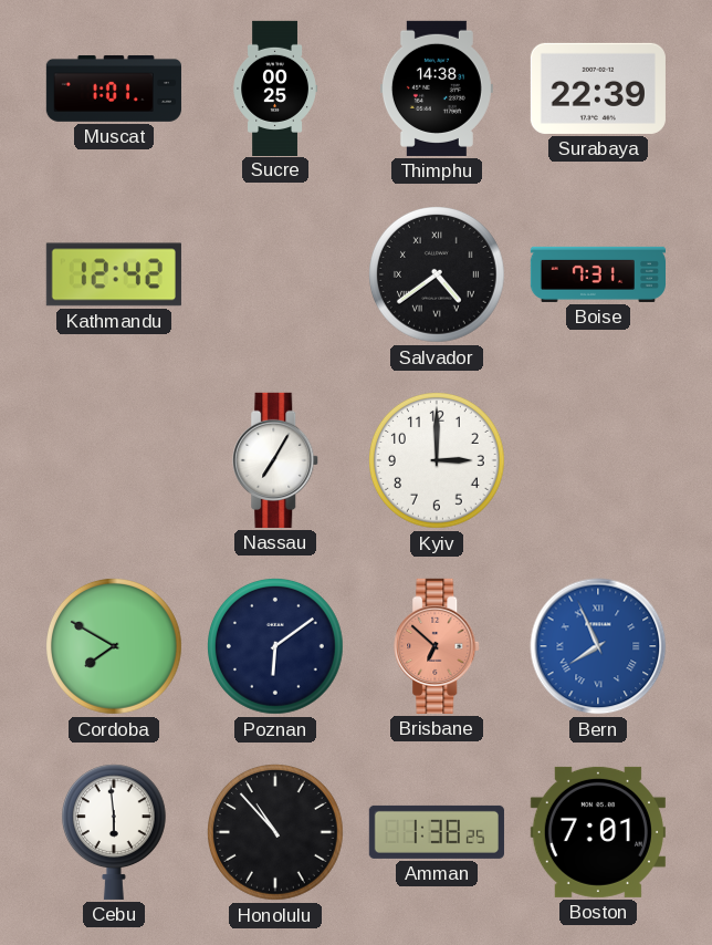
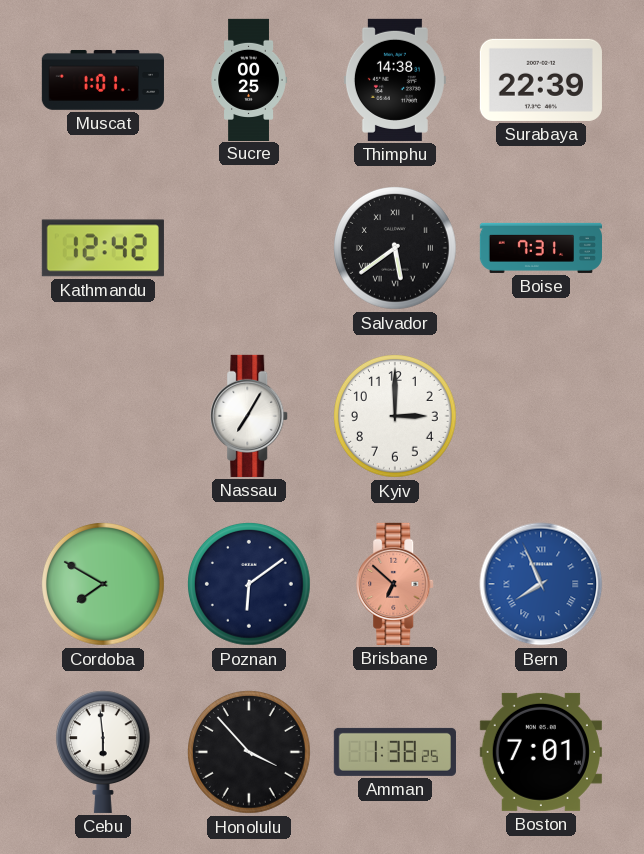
Salvador: 4:39 -> 5:39
Honolulu: 10:53 -> 3:53
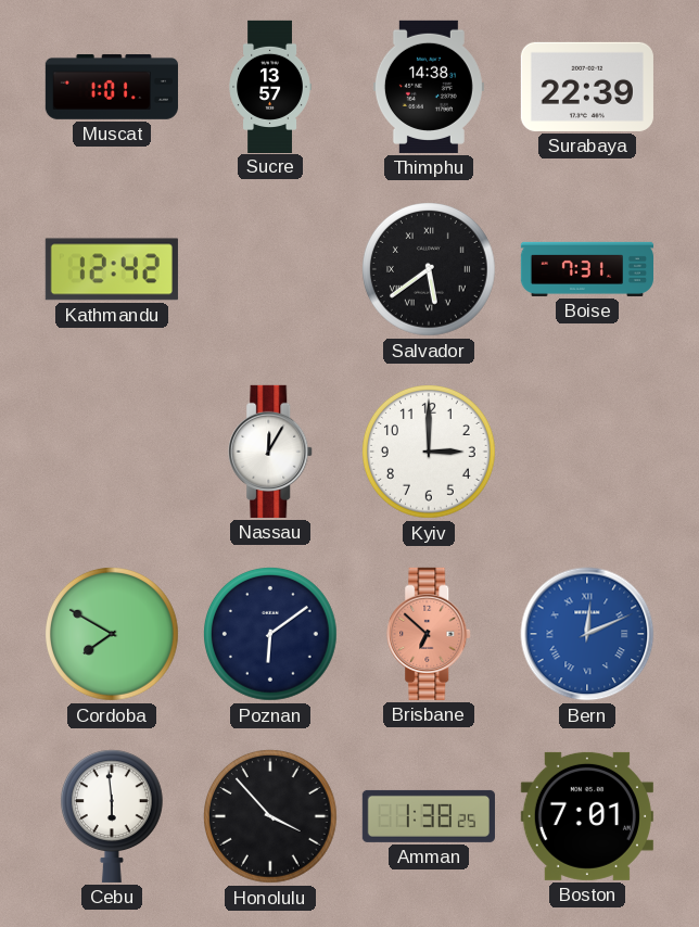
Sucre: 00:25 -> 13:57
Nassau: 7:05 -> 12:05
Bern: 7:56 -> 12:11
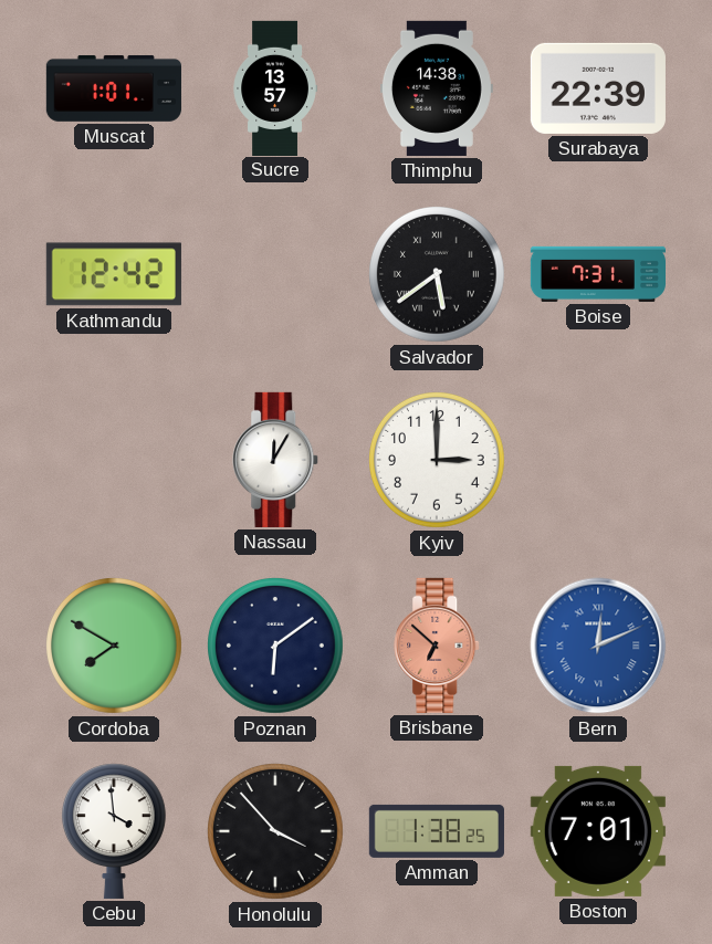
Cebu: 5:59 -> 3:59
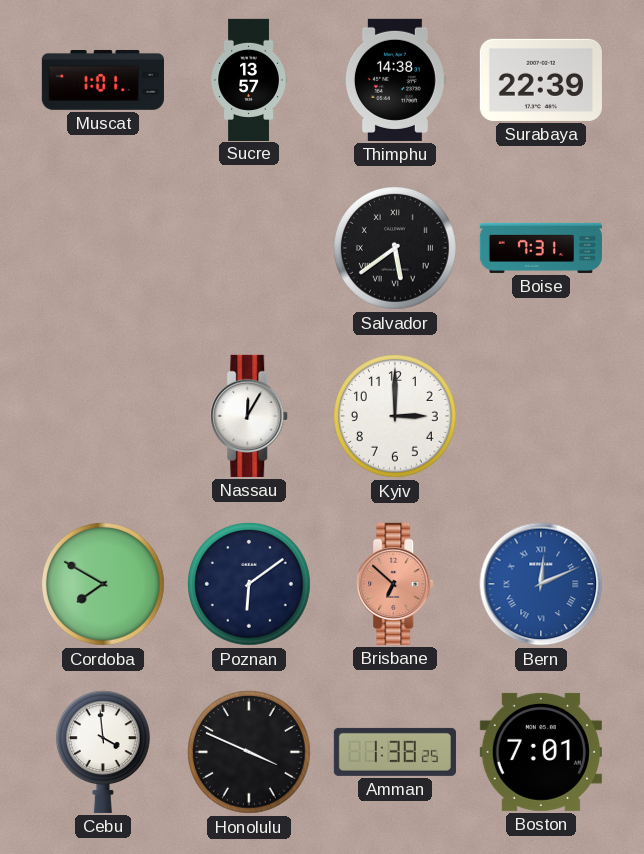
Kathmandu: 12:42 -> none
Honolulu: 3:53 -> 3:49
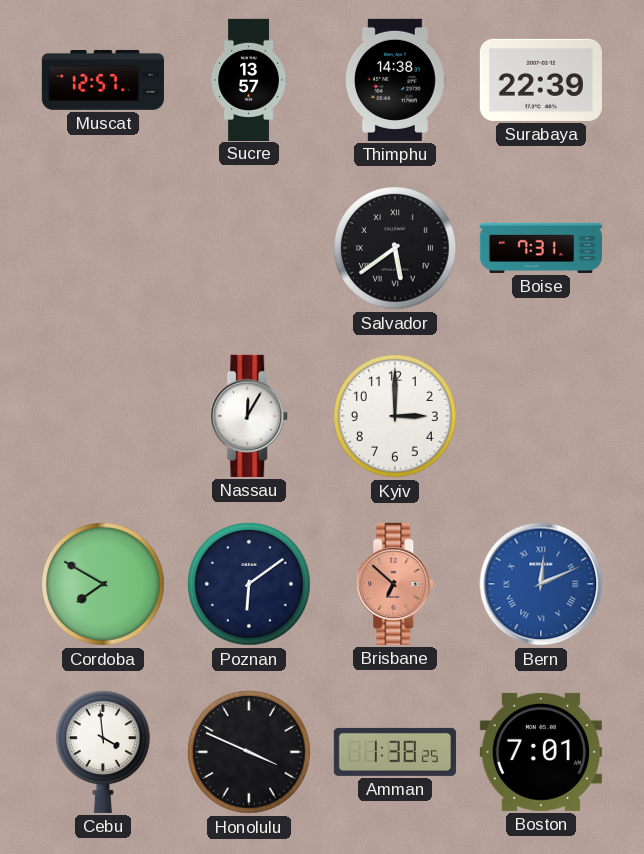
Muscat: 1:01 -> 12:57
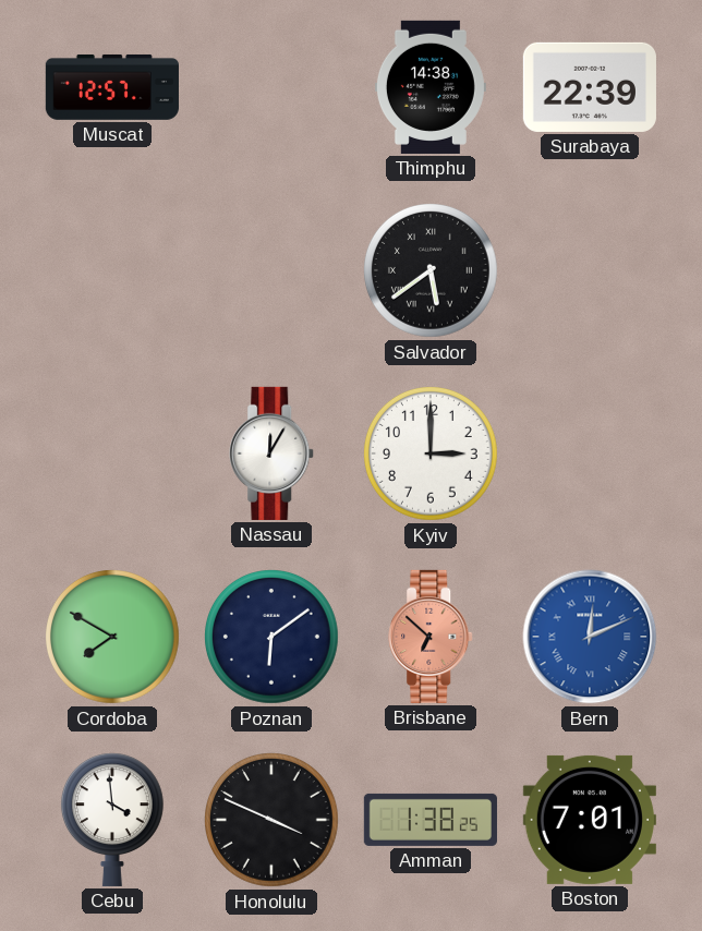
Sucre: 13:57 -> none
Boise: 7:31 -> none
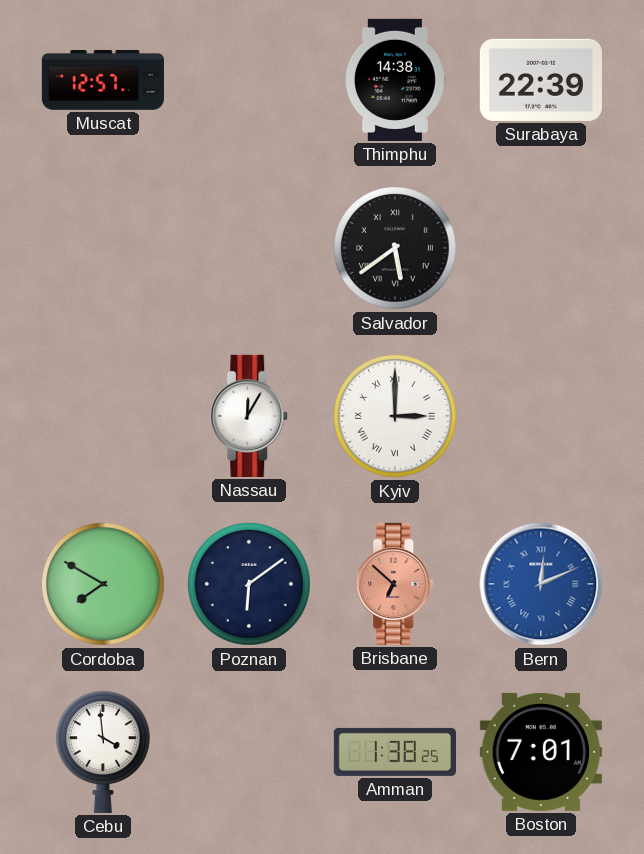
Kyiv numerals: Arabic -> Roman
Honolulu: 3:49 -> none
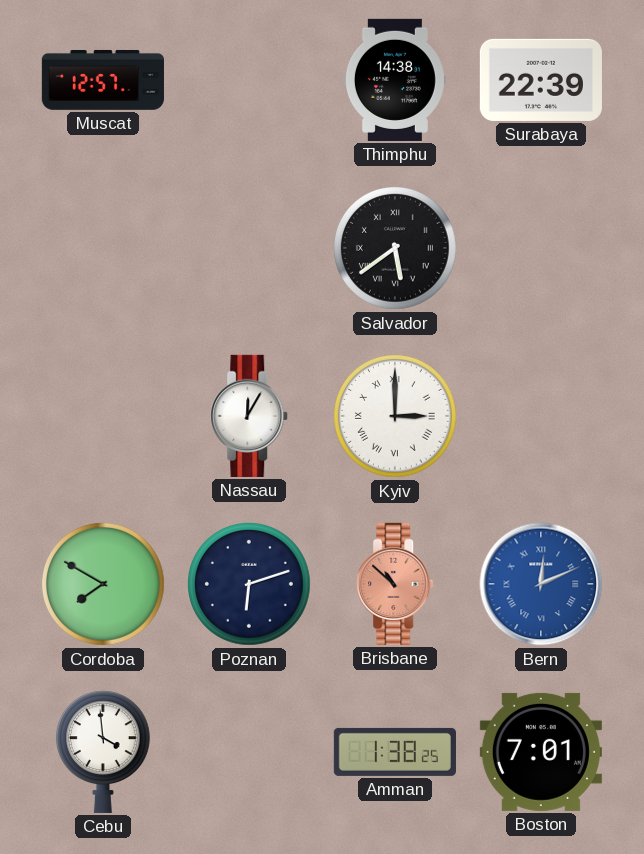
Poznan: 6:09 -> 6:12
Brisbane: 6:52 -> 10:52
